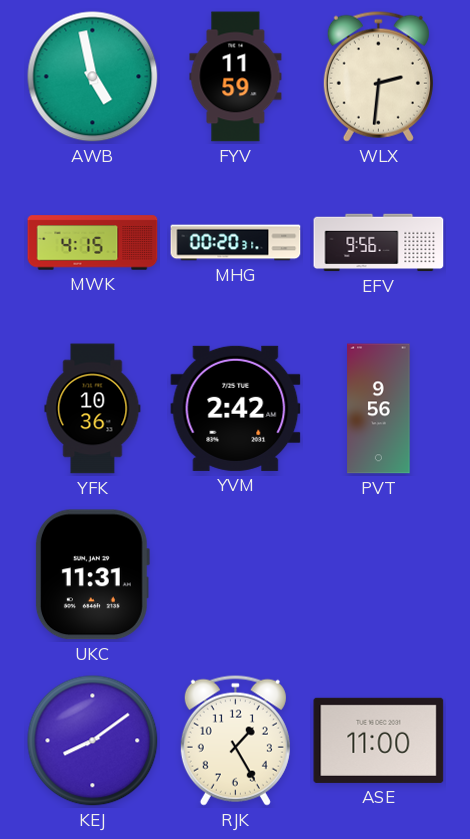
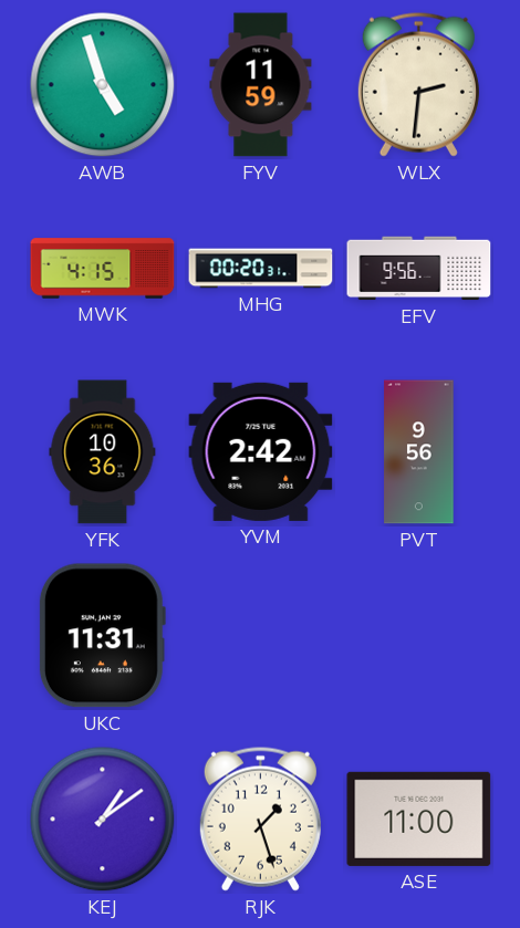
AWB: 4:58 -> 4:57
KEJ: 8:09 -> 1:09
RJK: 1:25 -> 1:27
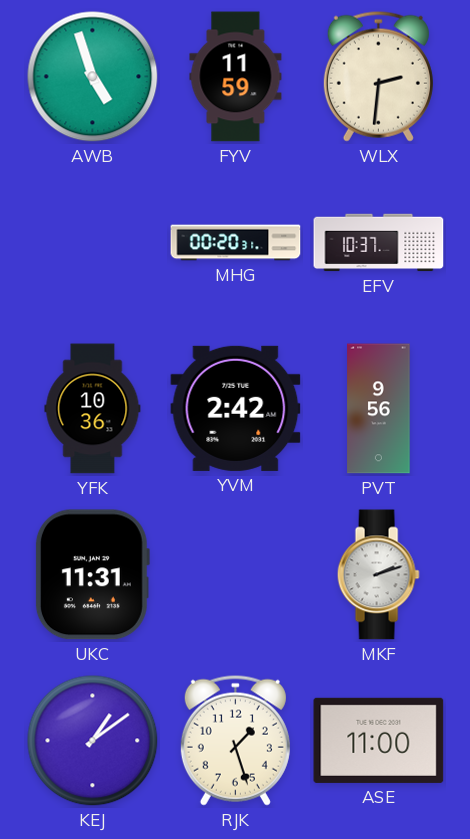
MWK: 4:15 -> none
EFV: 9:56 -> 10:37
MKF: none -> 2:12
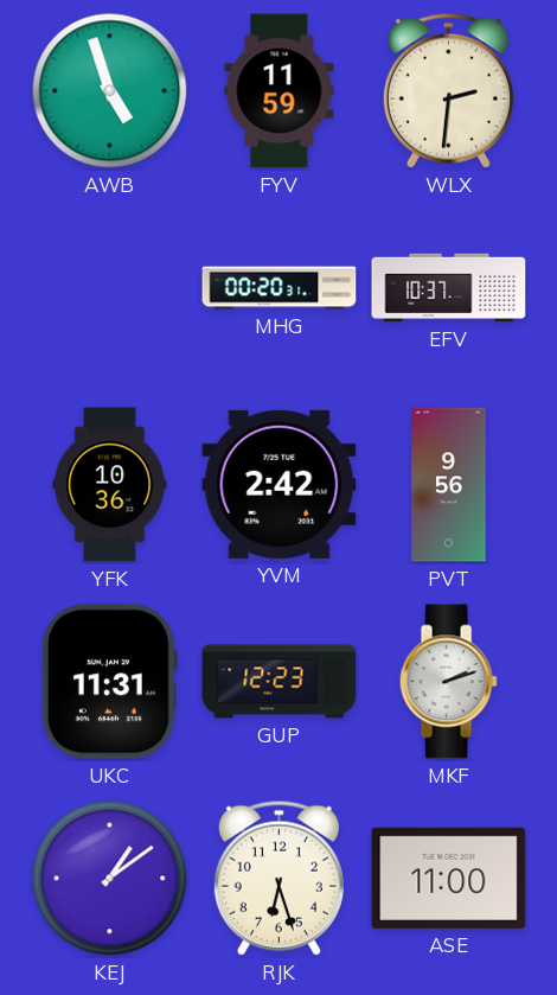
GUP: none -> 12:23
RJK: 1:27 -> 6:27
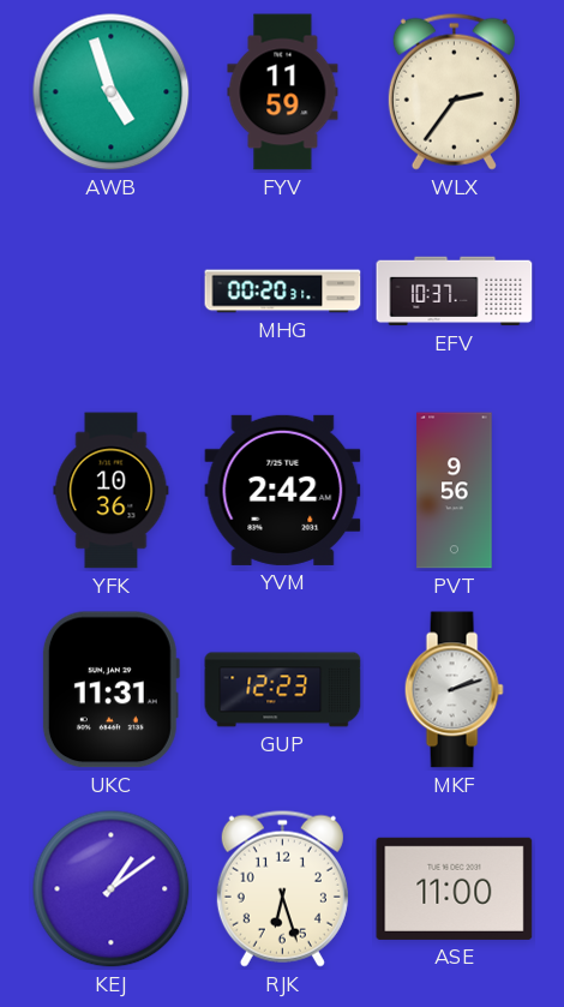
WLX: 2:31 -> 2:36
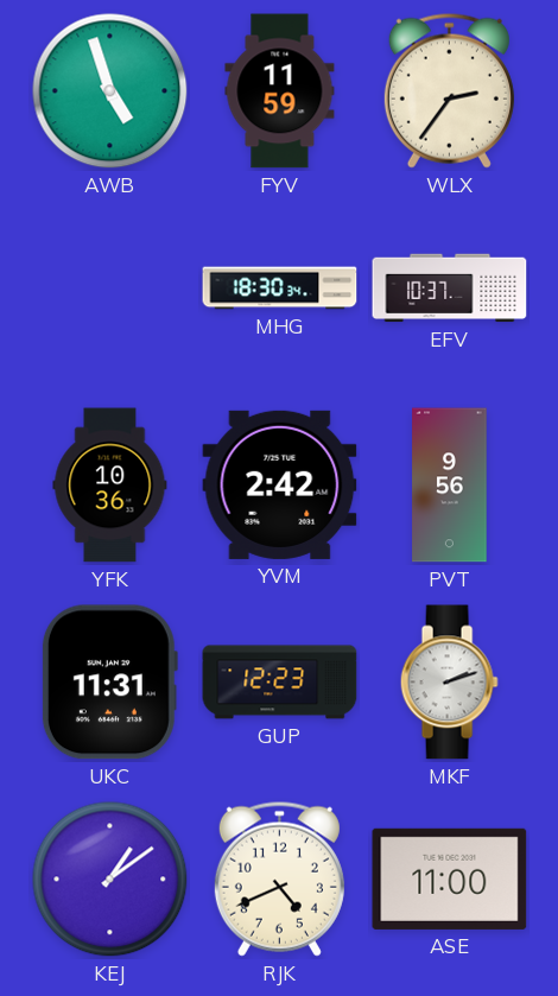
MHG: 00:20 -> 18:30
RJK: 6:27 -> 4:41
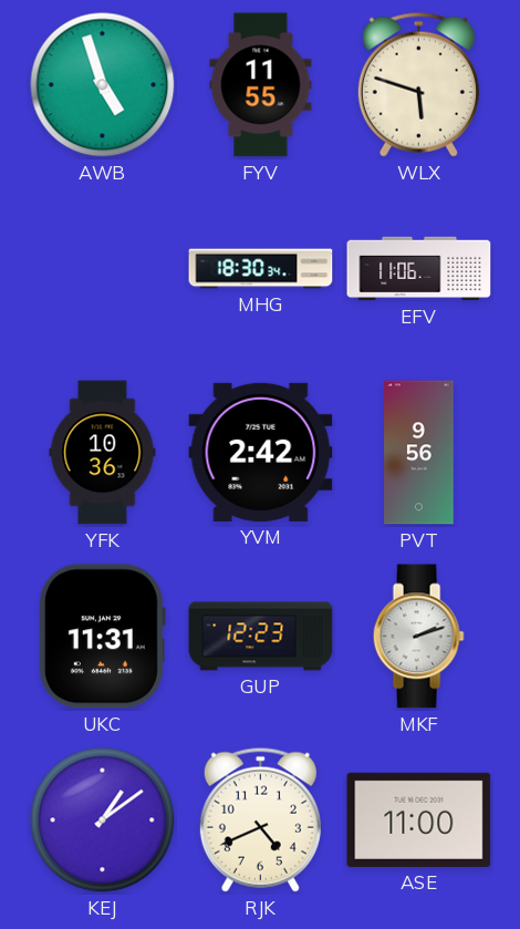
FYV: 11:59 -> 11:55
WLX: 2:36 -> 5:48
EFV: 10:37 -> 11:06
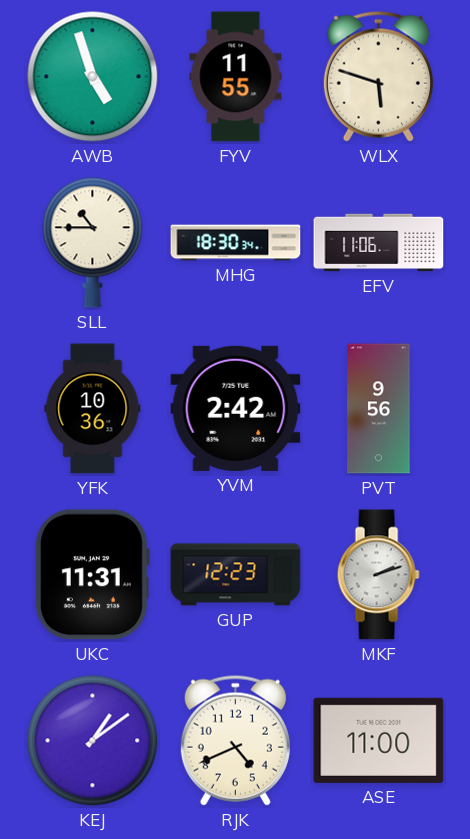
SLL: none -> 10:45
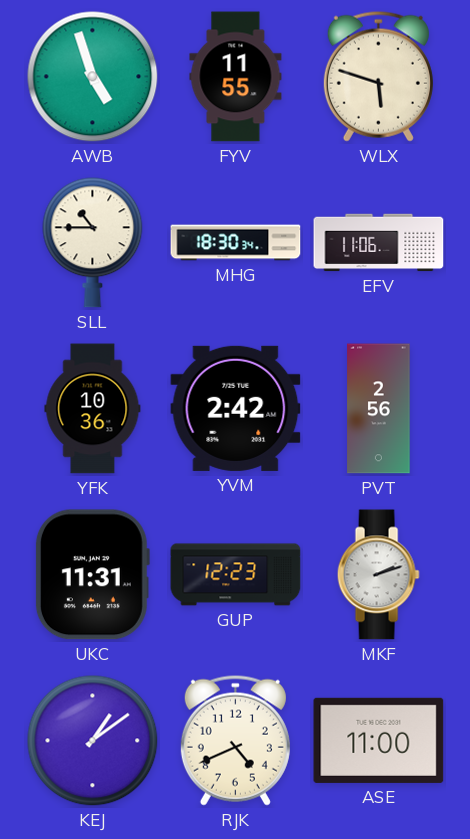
PVT: 9:56 -> 2:56
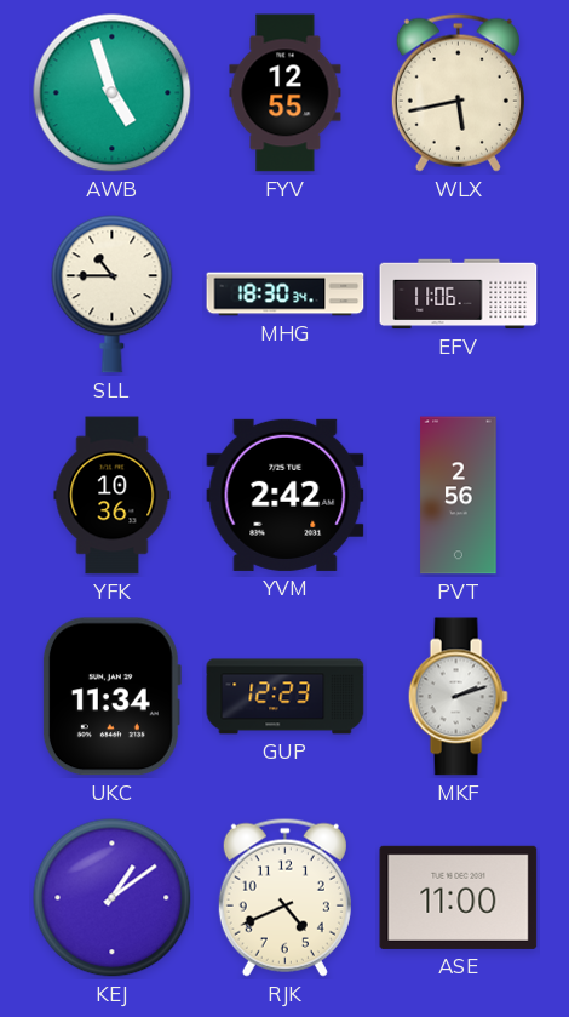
FYV: 11:55 -> 12:55
WLX: 5:48 -> 5:43
UKC: 11:31 -> 11:34
